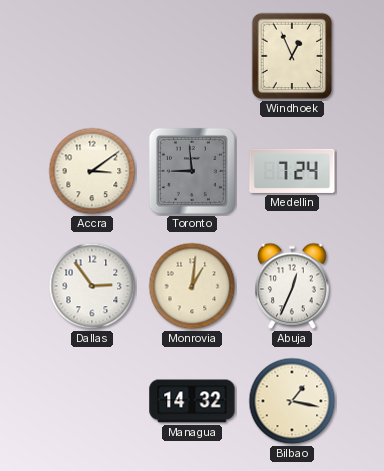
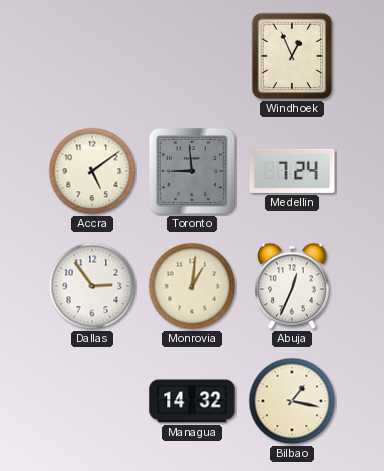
Accra: 3:09 -> 5:09
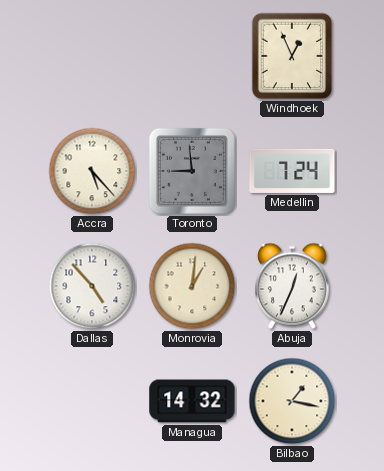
Accra: 5:09 -> 5:23
Dallas: 2:54 -> 4:53
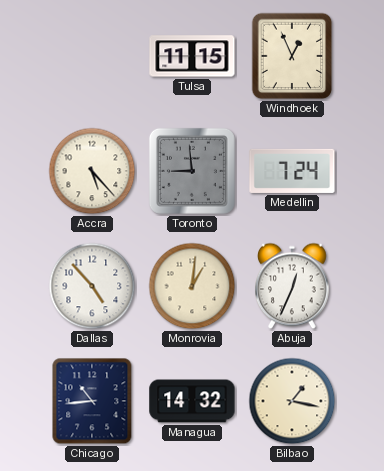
Tulsa: none -> 11:15
Chicago: none -> 10:44
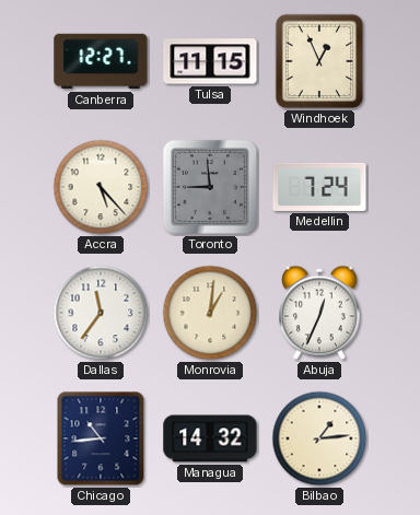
Canberra: none -> 12:27
Dallas: 4:53 -> 11:36
Bilbao: 1:17 -> 1:14
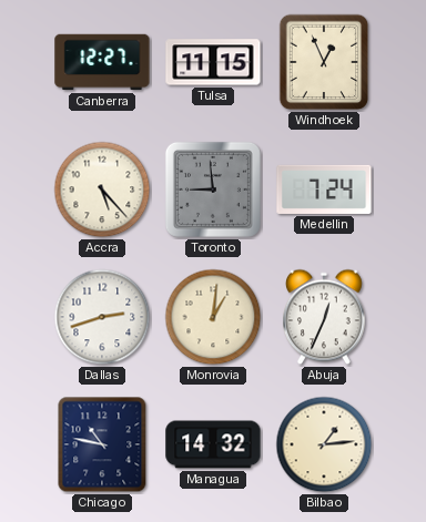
Dallas: 11:36 -> 2:42
Chicago: 10:44 -> 10:47
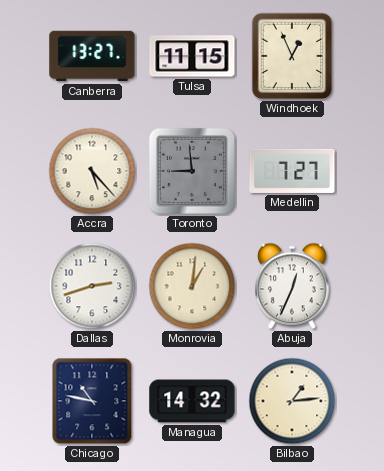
Canberra: 12:27 -> 13:27
Medellin: 7:24 -> 7:27
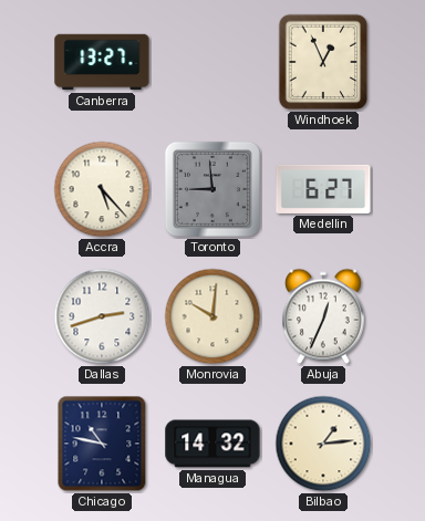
Tulsa: 11:15 -> none
Medellin: 7:27 -> 6:27
Monrovia: 1:01 -> 10:01
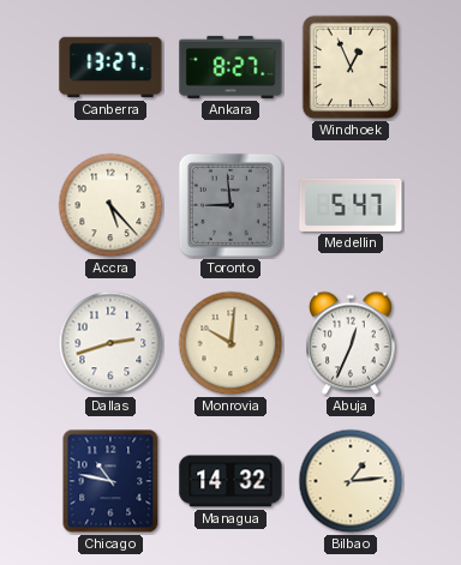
Ankara: none -> 8:27
Medellin: 6:27 -> 5:47
